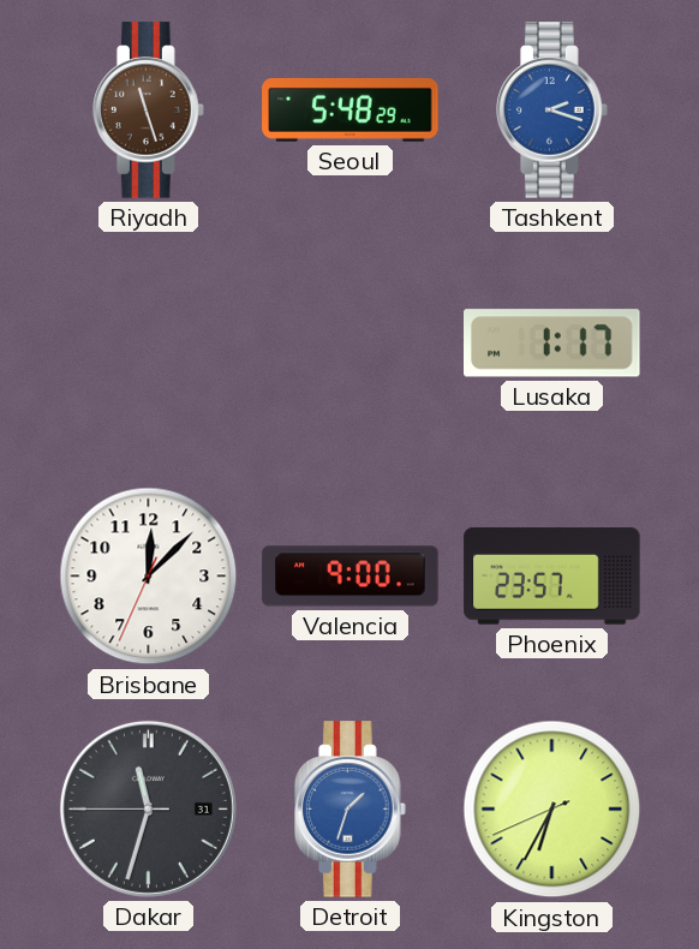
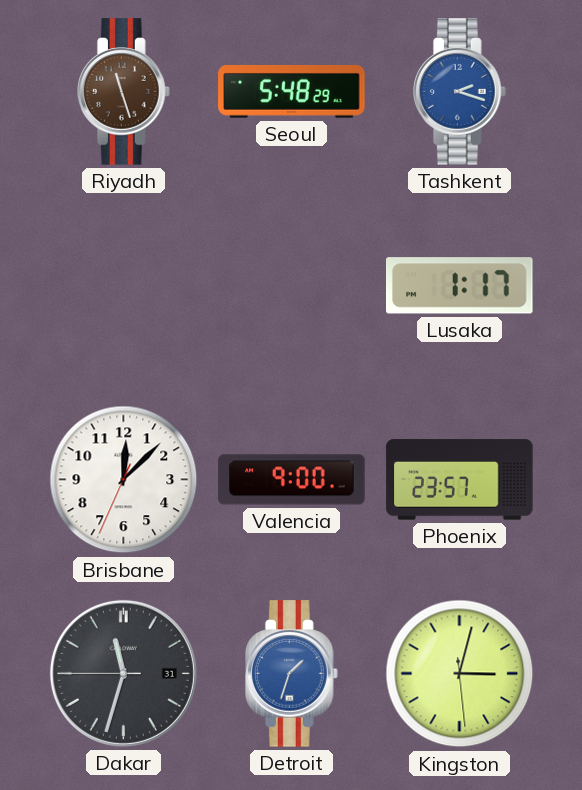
Kingston: 6:34 -> 3:02
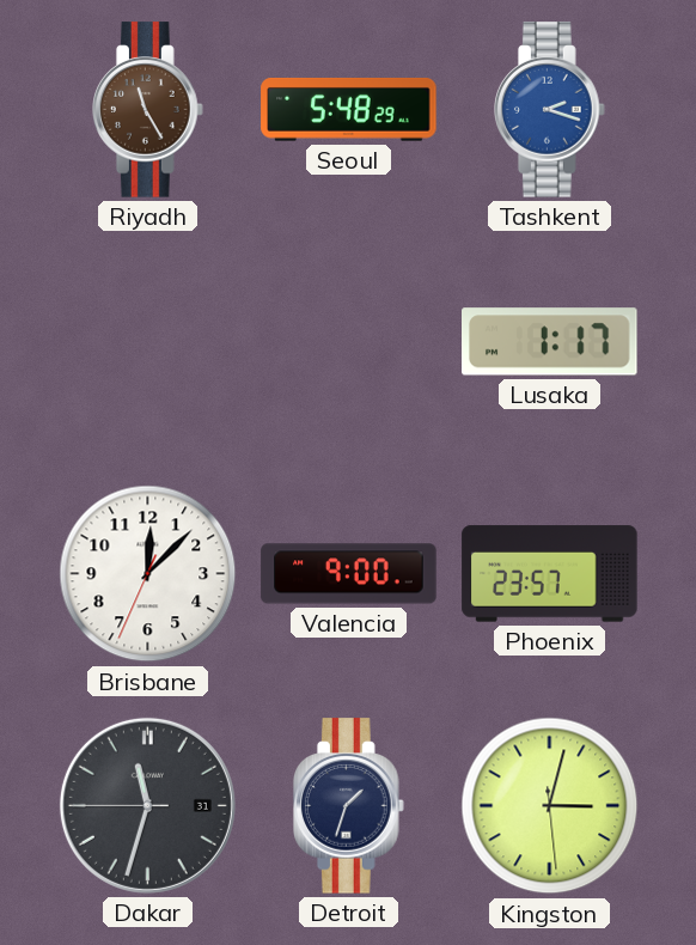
Riyadh: 11:27 -> 11:25
Detroit dial: blue -> navy
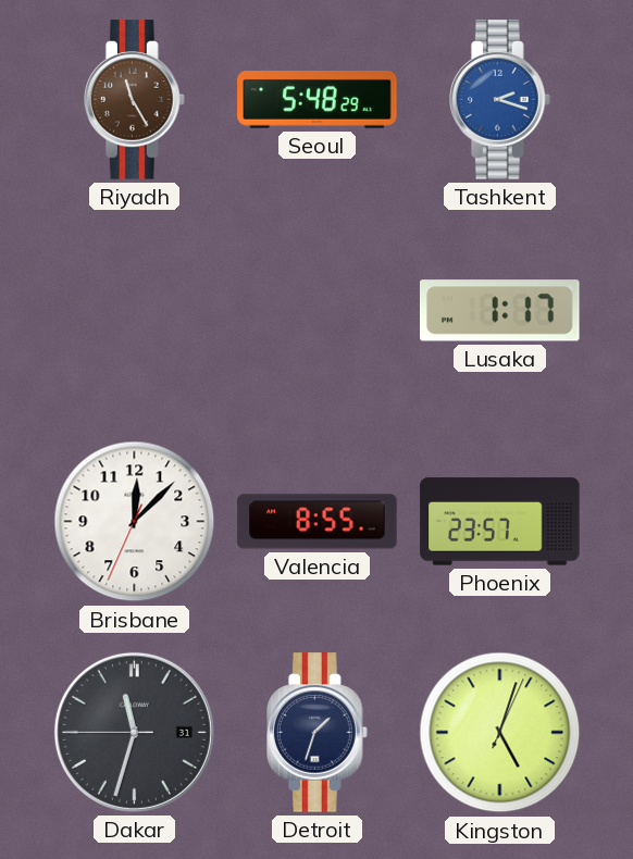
Valencia: 9:00 -> 8:55
Kingston: 3:02 -> 5:03
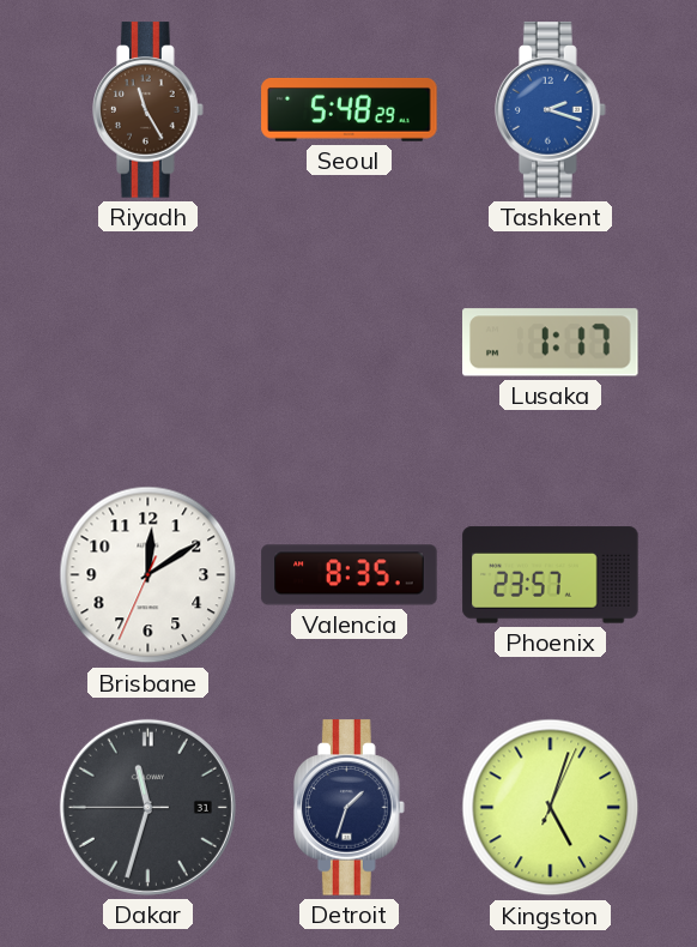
Brisbane: 12:07 -> 12:09
Valencia: 8:55 -> 8:35
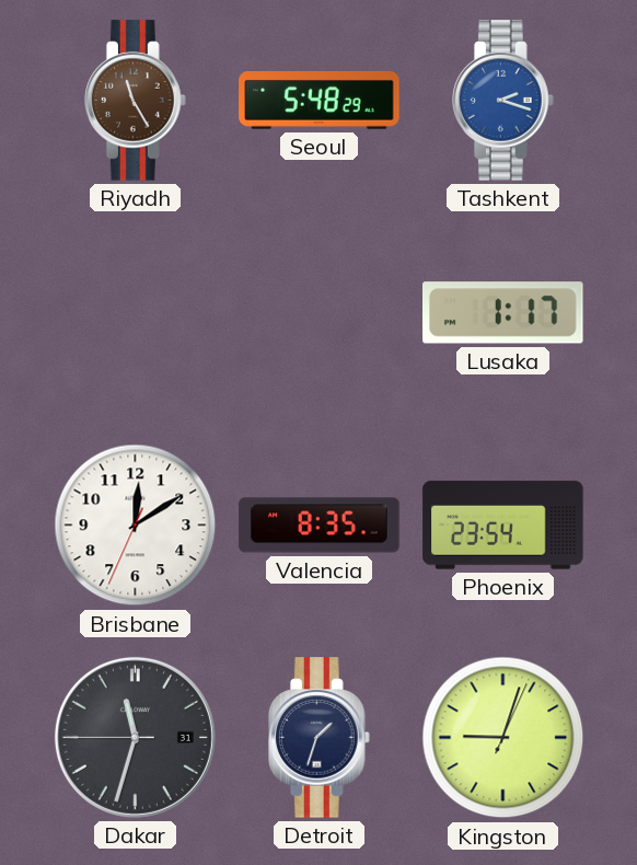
Phoenix: 23:57 -> 23:54
Kingston: 5:03 -> 9:03
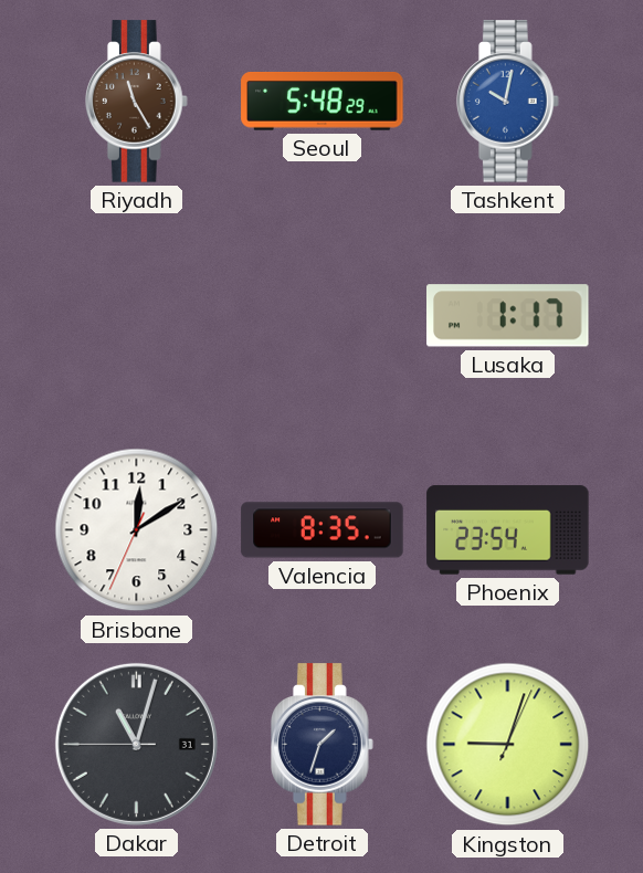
Tashkent: 2:18 -> 10:02
Dakar: 11:32 -> 11:02
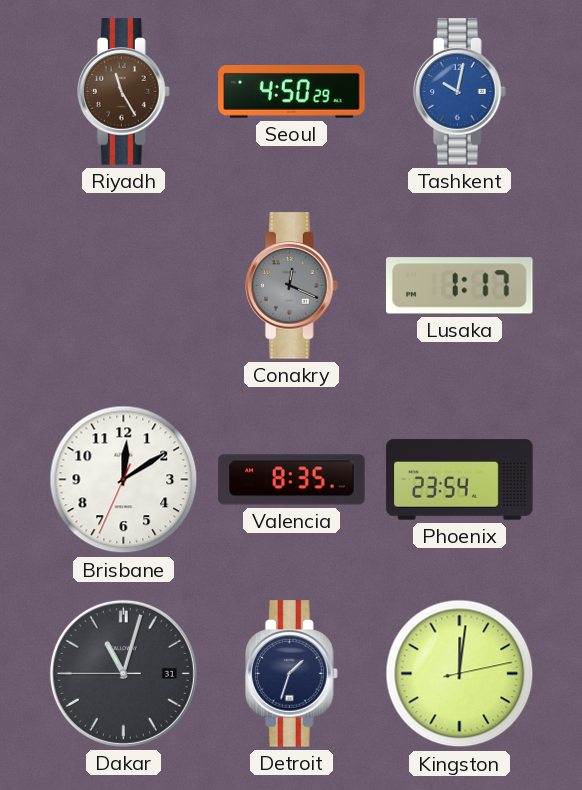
Seoul: 5:48 -> 4:50
Conakry: none -> 12:19
Kingston: 9:03 -> 12:01
